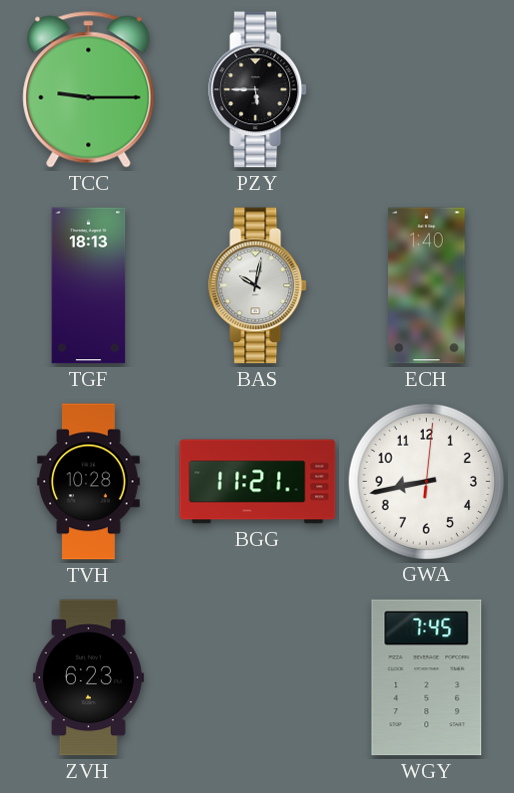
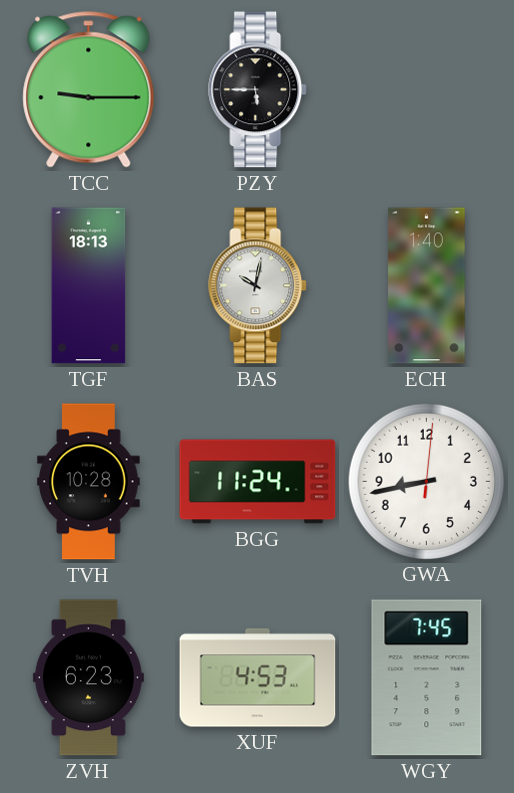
BGG: 11:21 -> 11:24
XUF: none -> 4:53
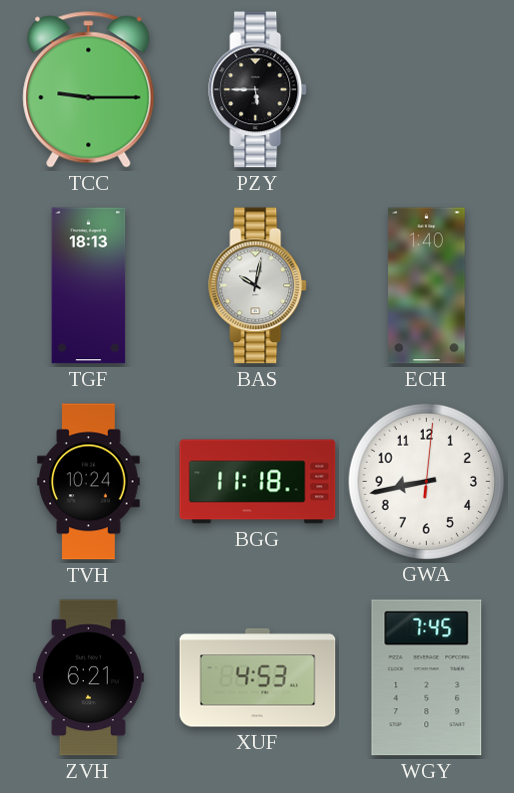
TVH: 10:28 -> 10:24
BGG: 11:24 -> 11:18
ZVH: 6:23 -> 6:21
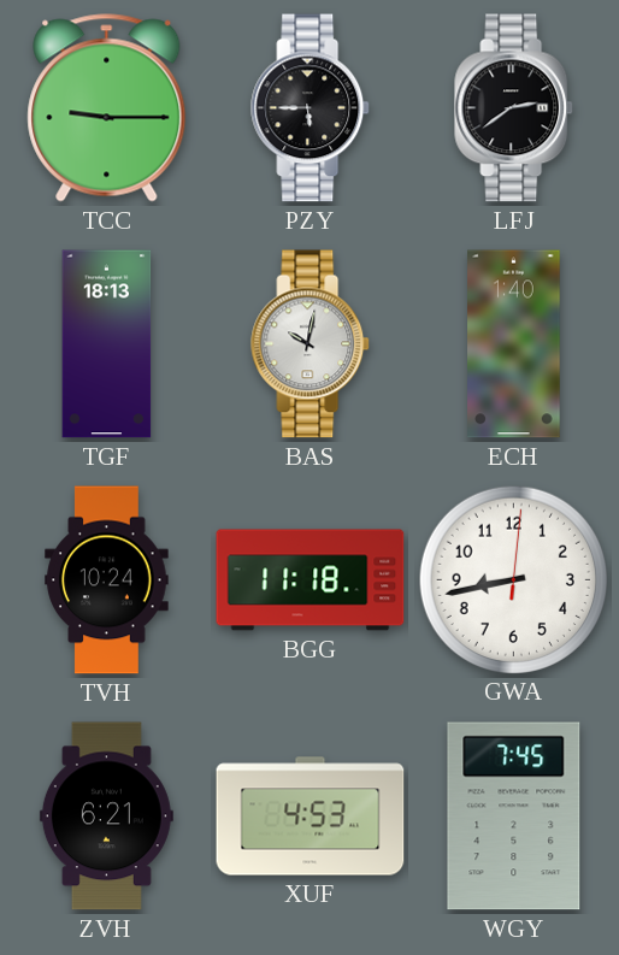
LFJ: none -> 2:39
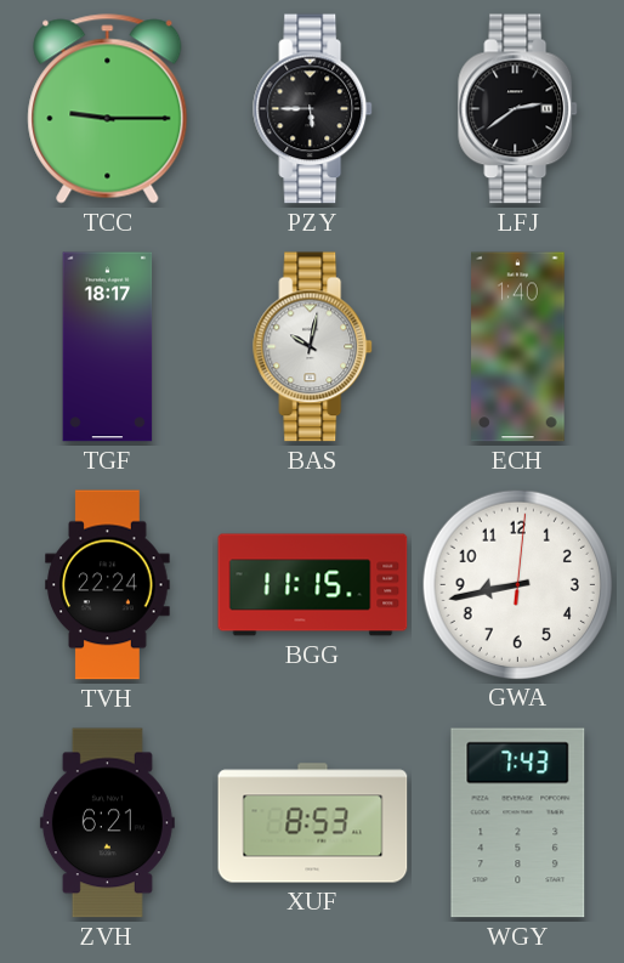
TGF: 18:13 -> 18:17
TVH: 10:24 -> 22:24
BGG: 11:18 -> 11:15
XUF: 4:53 -> 8:53
WGY: 7:45 -> 7:43
